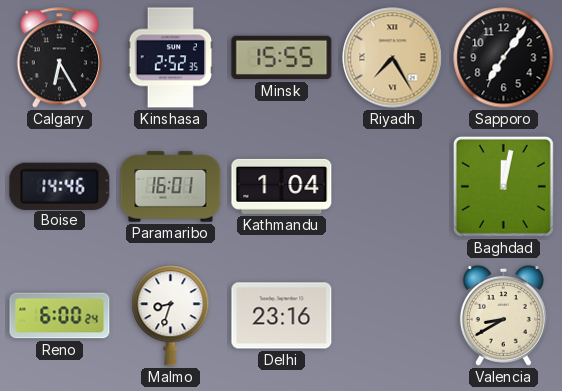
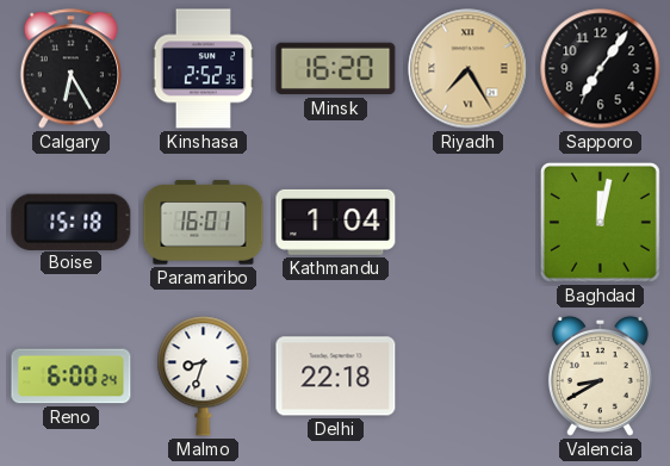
Minsk: 15:55 -> 16:20
Boise: 14:46 -> 15:18
Delhi: 23:16 -> 22:18
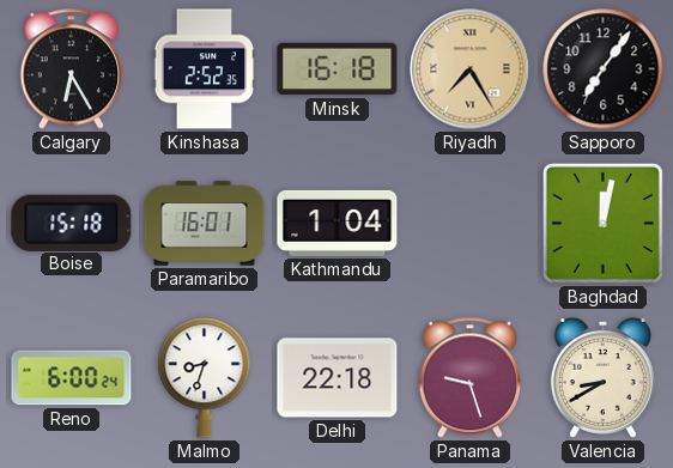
Minsk: 16:20 -> 16:18
Panama: none -> 9:27
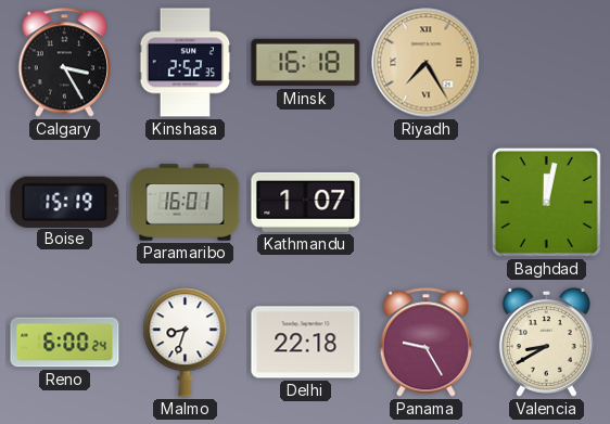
Calgary: 6:25 -> 3:25
Sapporo: 7:06 -> none
Boise: 15:18 -> 15:19
Kathmandu: 1:04 -> 1:07
Panama: 9:27 -> 9:25
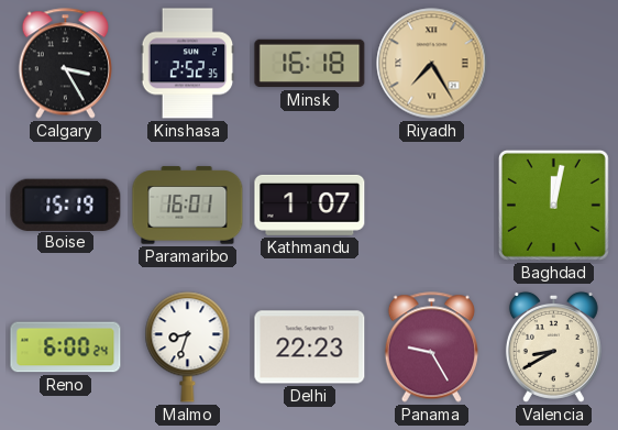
Delhi: 22:18 -> 22:23
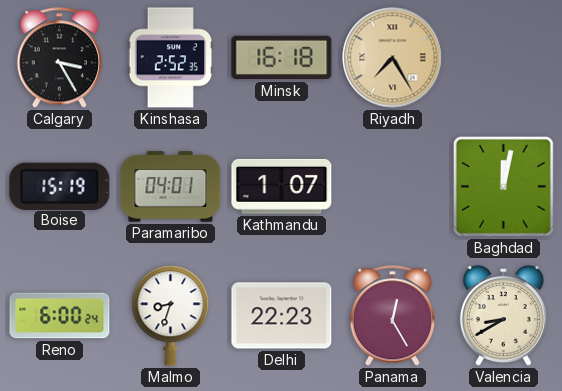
Paramaribo: 16:01 -> 04:01
Panama: 9:25 -> 12:25
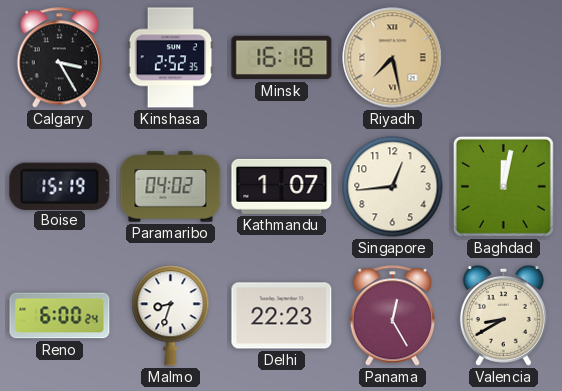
Riyadh: 7:25 -> 7:28
Paramaribo: 04:01 -> 04:02
Singapore: none -> 12:44
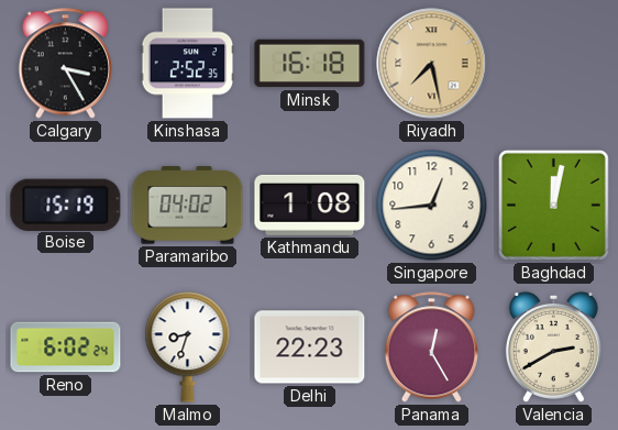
Kathmandu: 1:07 -> 1:08
Reno: 6:00 -> 6:02
Valencia: 8:40 -> 2:40
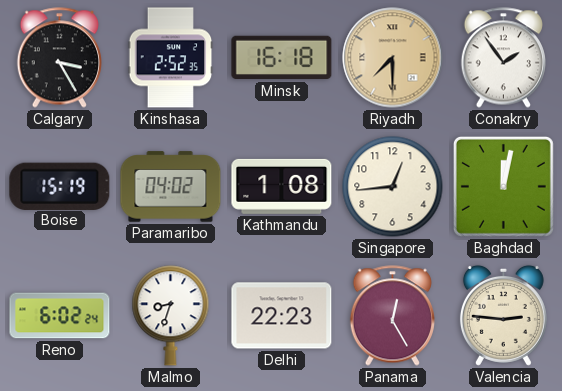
Riyadh: 7:28 -> 7:30
Conakry: none -> 1:54
Valencia: 2:40 -> 2:46
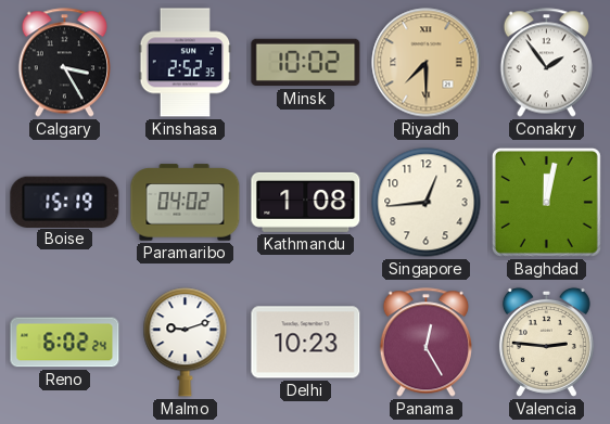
Minsk: 16:18 -> 10:02
Malmo: 8:33 -> 9:12
Delhi: 22:23 -> 10:23
